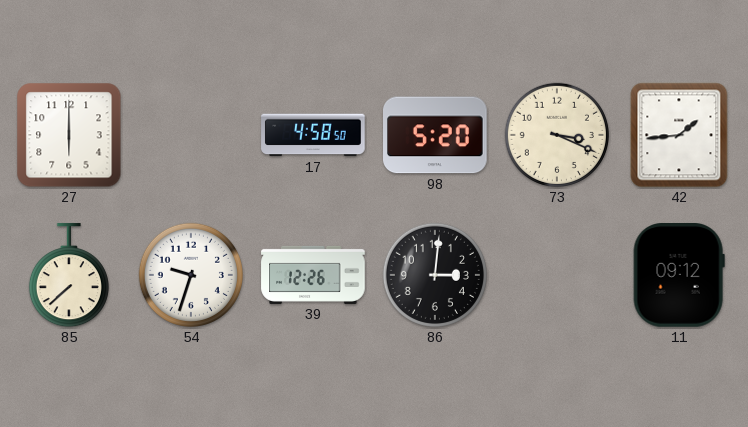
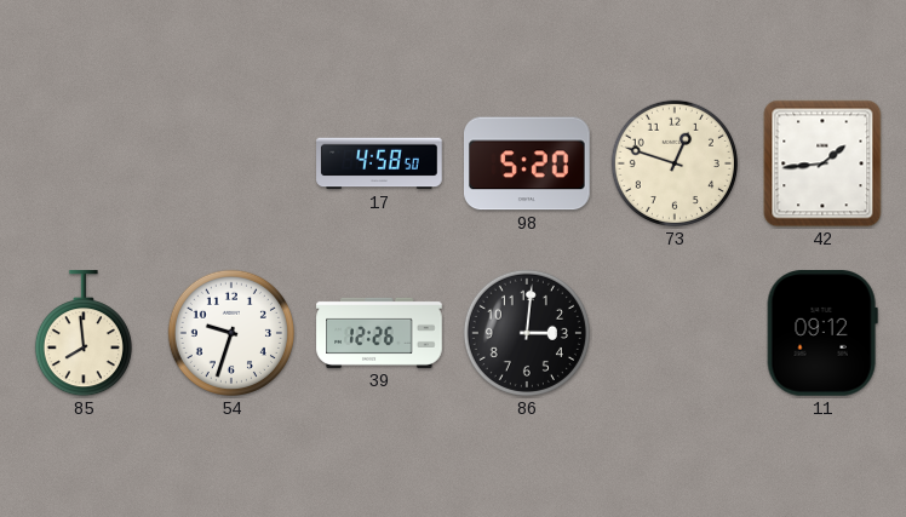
27: 6:00 -> none
73: 3:19 -> 12:48
85: 7:38 -> 7:59
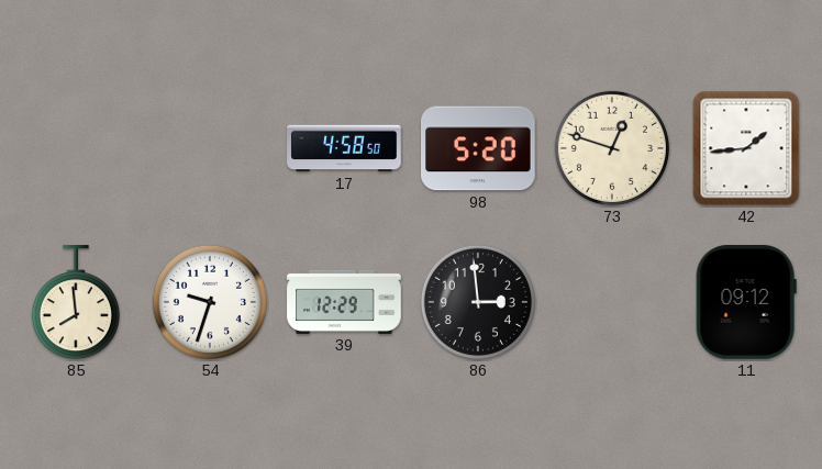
39: 12:26 -> 12:29
86: 3:01 -> 2:59
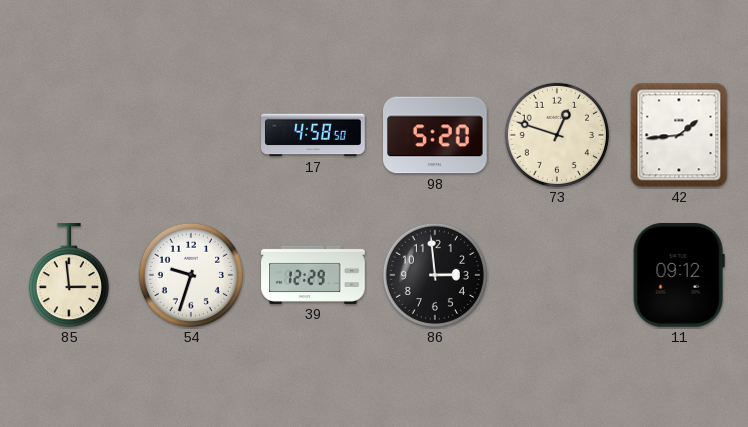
85: 7:59 -> 2:59
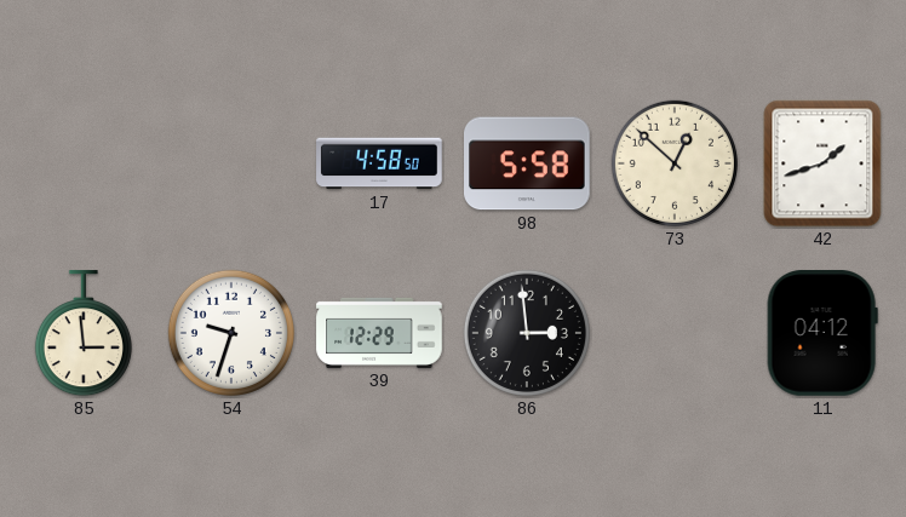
98: 5:20 -> 5:58
73: 12:48 -> 12:52
42: 1:44 -> 1:42
11: 09:12 -> 04:12
